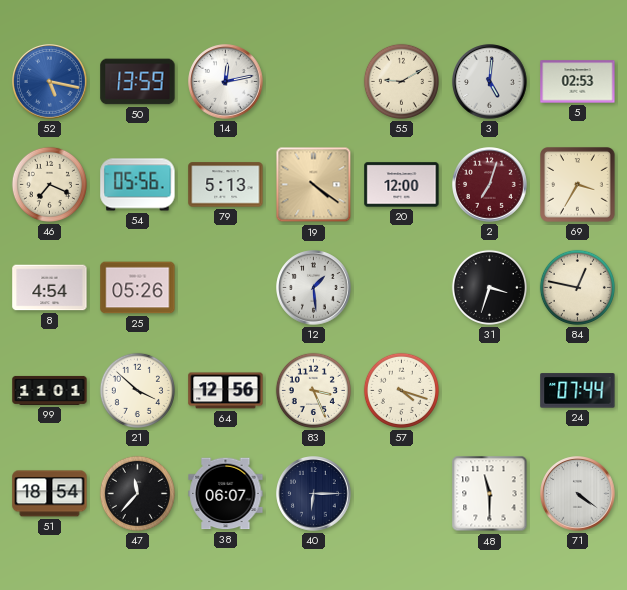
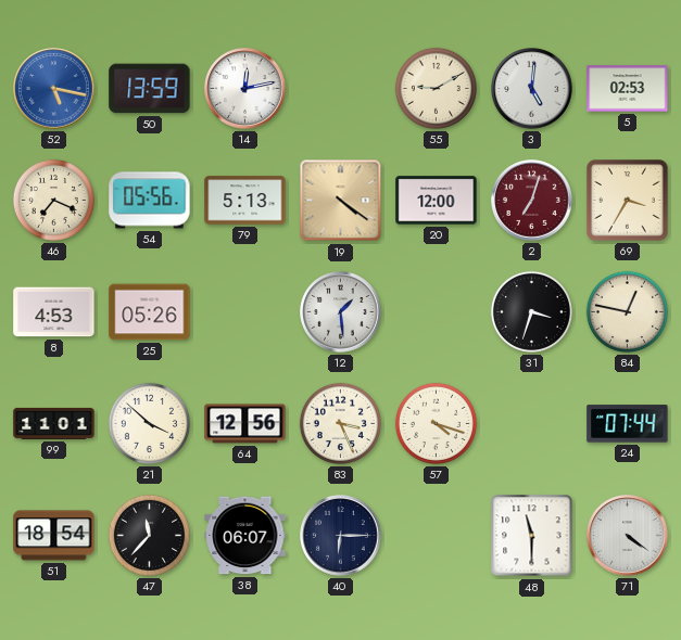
8: 4:54 -> 4:53
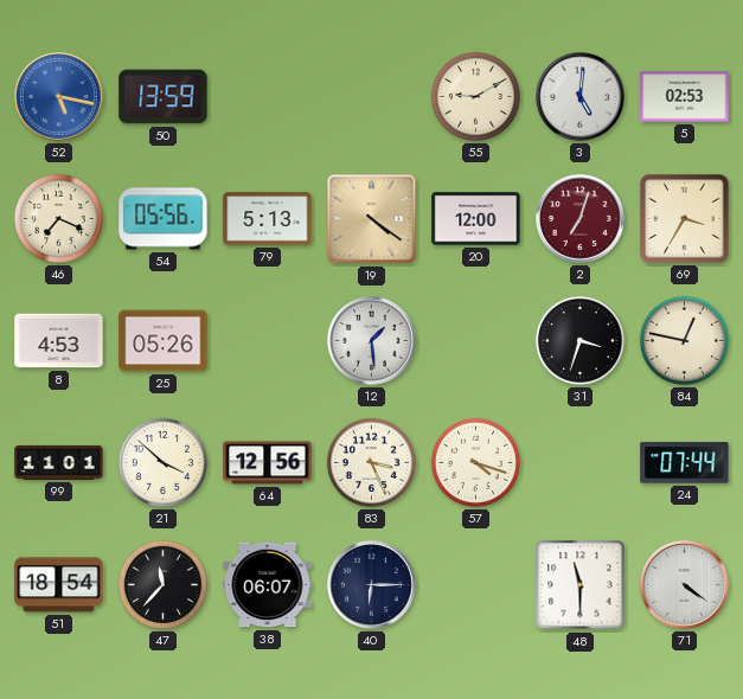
14: 12:13 -> none
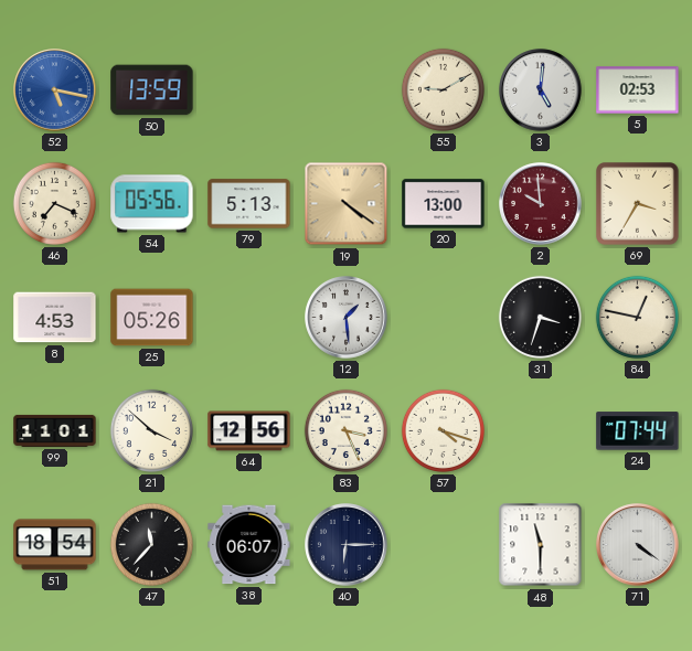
20: 12:00 -> 13:00
2: 7:03 -> 9:59
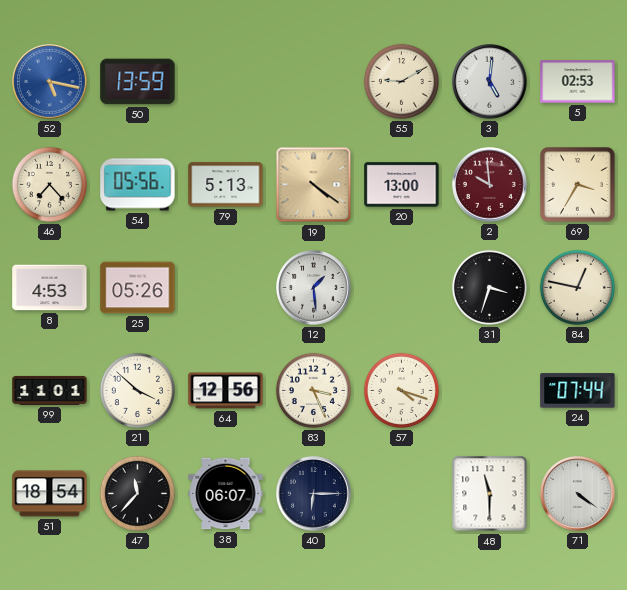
46: 7:19 -> 7:23
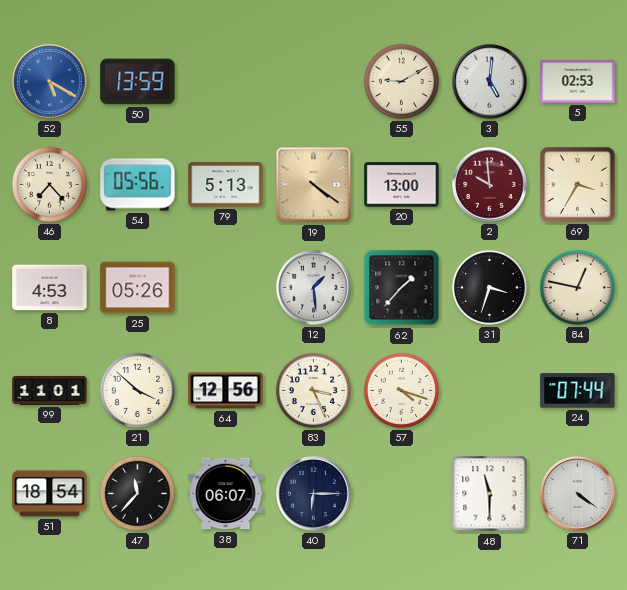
52: 5:17 -> 5:20
62: none -> 1:37
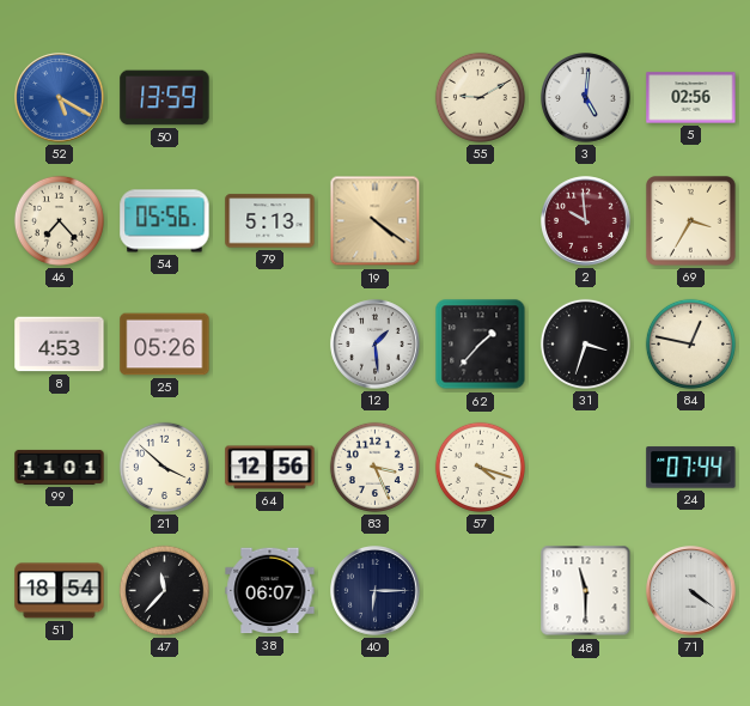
5: 02:53 -> 02:56
20: 13:00 -> none
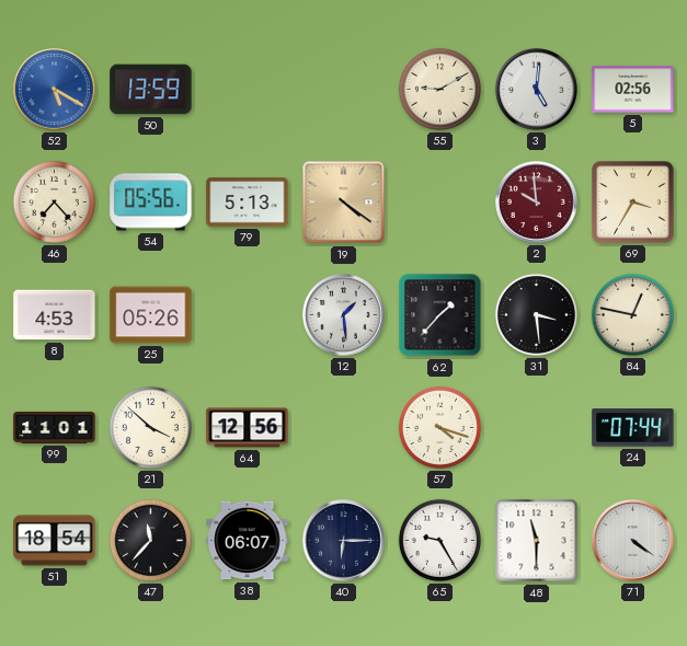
31: 3:33 -> 3:29
83: 3:26 -> none
65: none -> 9:25
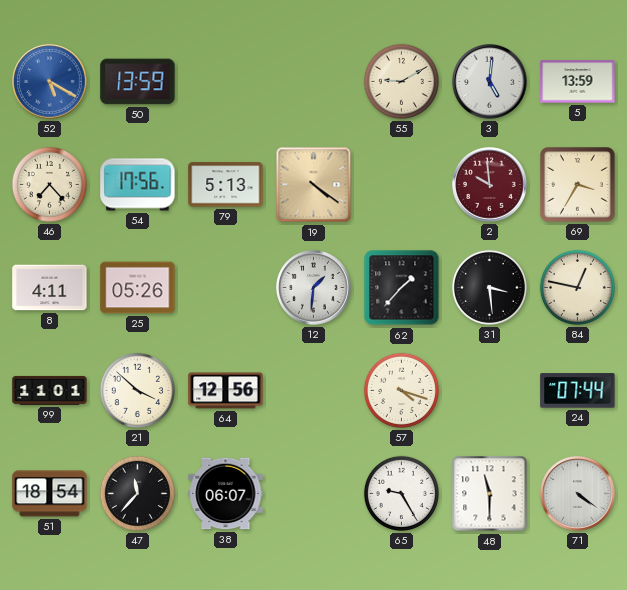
5: 02:56 -> 13:59
54: 05:56 -> 17:56
8: 4:53 -> 4:11
12: 1:29 -> 1:31
40: 6:15 -> none
